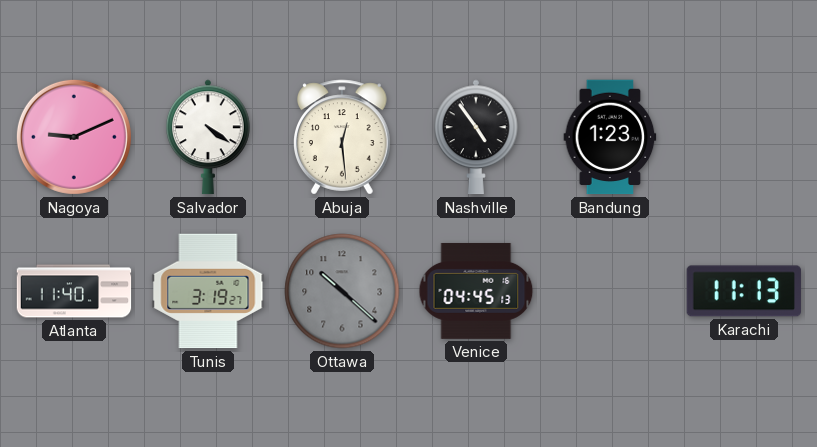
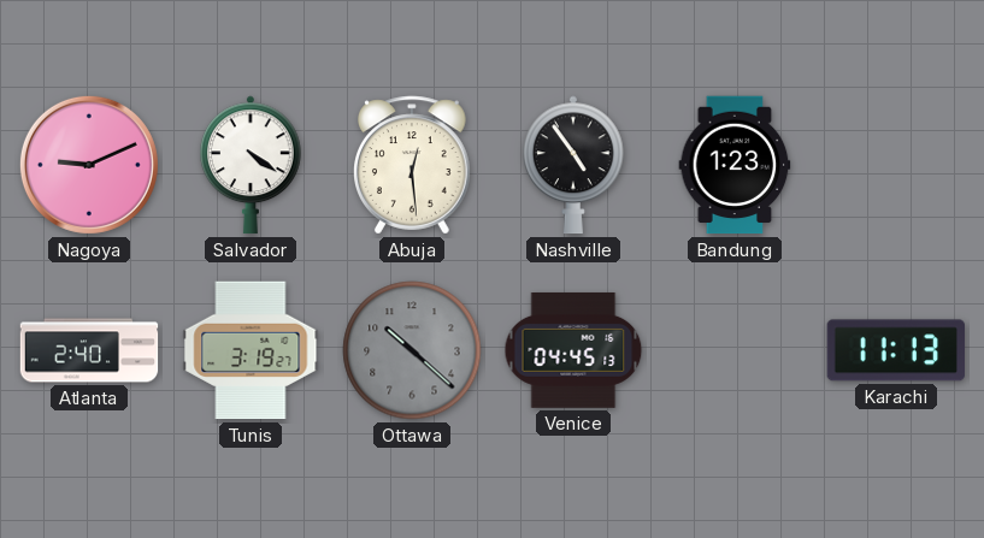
Atlanta: 11:40 -> 2:40
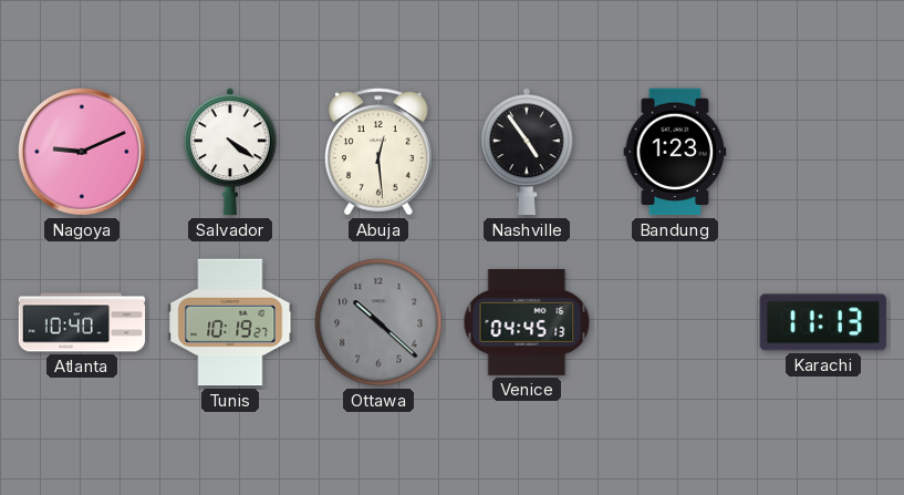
Atlanta: 2:40 -> 10:40
Tunis: 3:19 -> 10:19
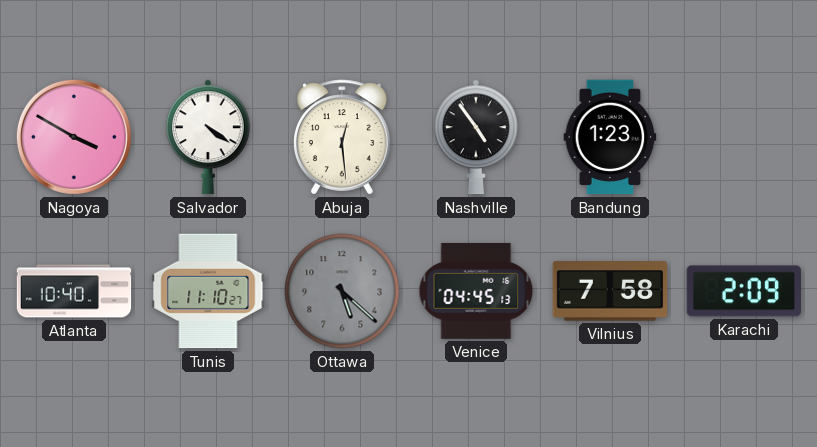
Nagoya: 9:11 -> 3:50
Tunis: 10:19 -> 11:10
Ottawa: 10:22 -> 5:22
Vilnius: none -> 7:58
Karachi: 11:13 -> 2:09
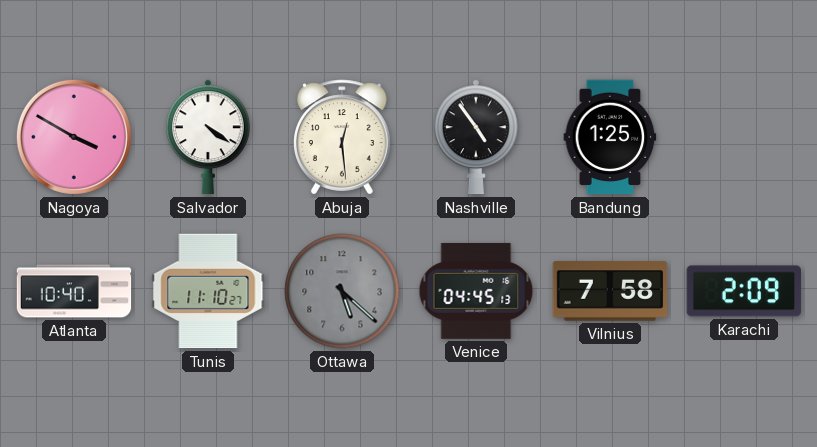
Bandung: 1:23 -> 1:25
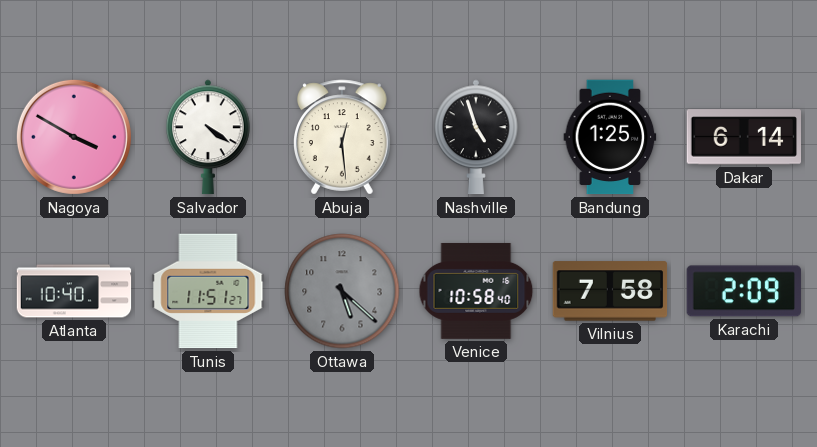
Nashville: 4:54 -> 4:57
Dakar: none -> 6:14
Tunis: 11:10 -> 11:51
Venice: 04:45 -> 10:58
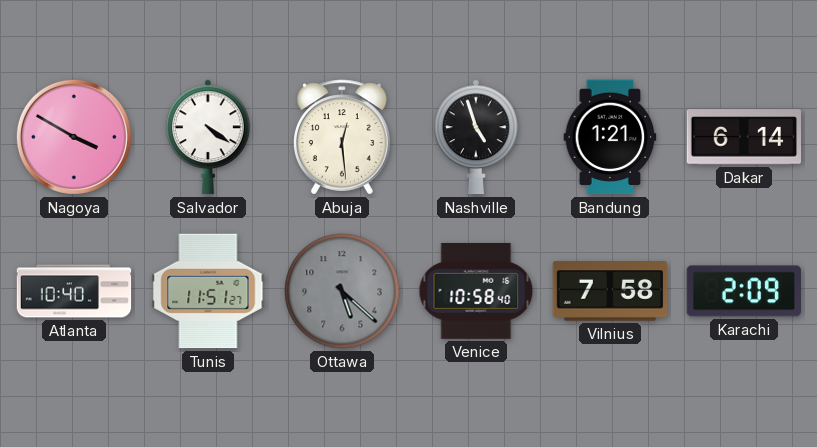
Bandung: 1:25 -> 1:21
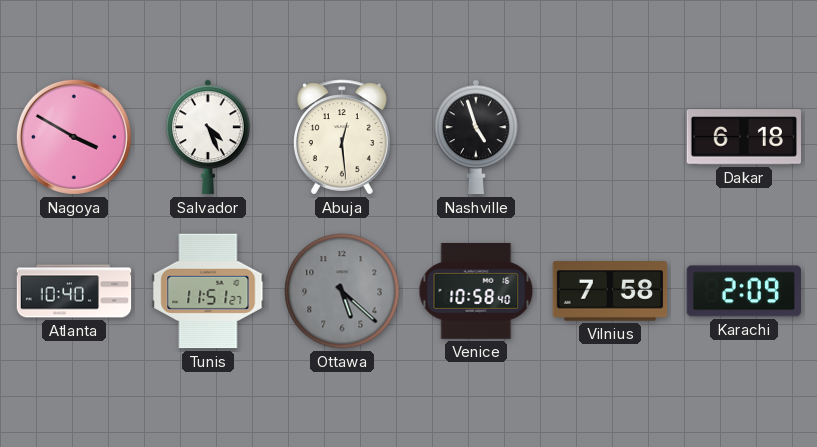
Salvador: 4:21 -> 4:26
Bandung: 1:21 -> none
Dakar: 6:14 -> 6:18
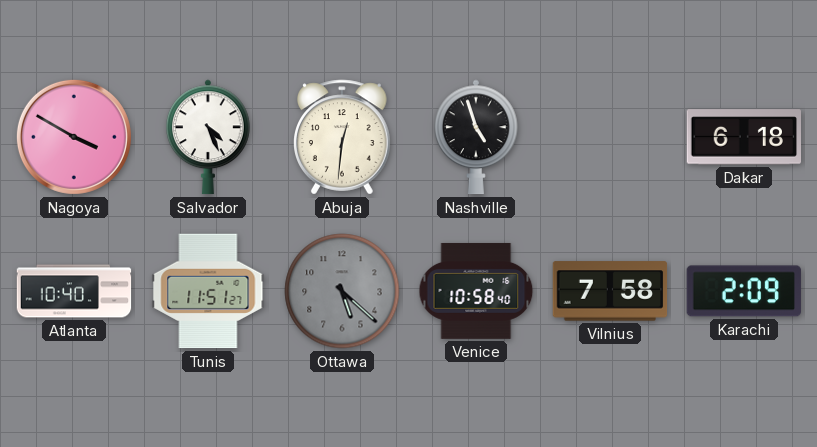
Abuja: 12:29 -> 12:31
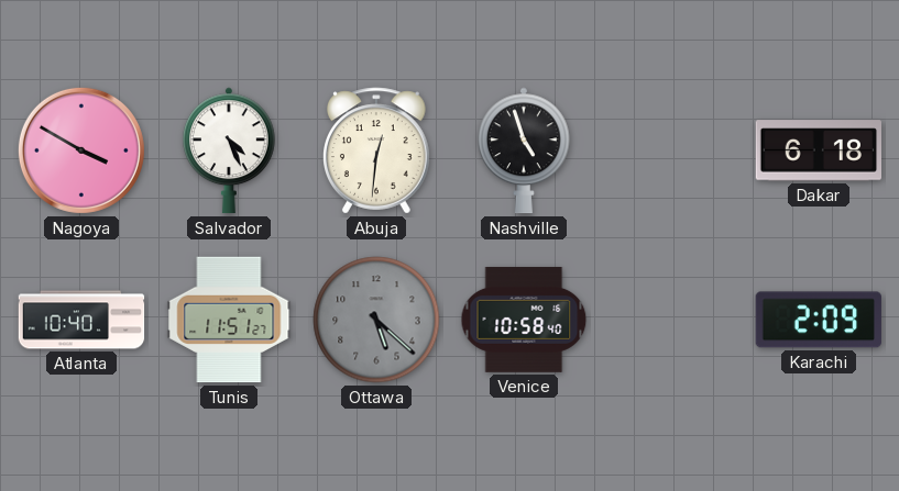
Vilnius: 7:58 -> none
